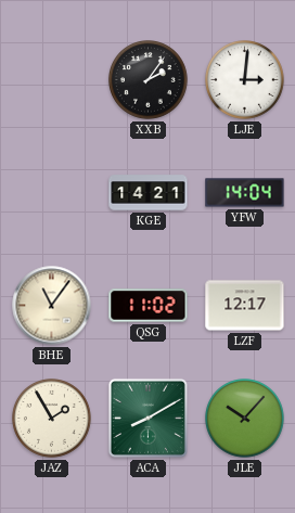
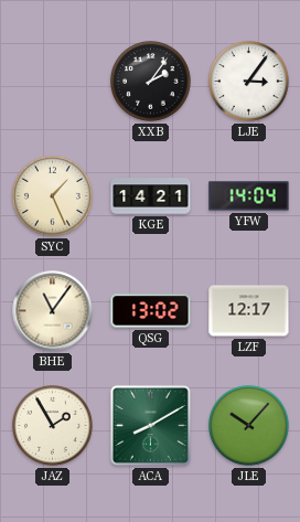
LJE: 3:01 -> 3:06
SYC: none -> 1:26
QSG: 11:02 -> 13:02
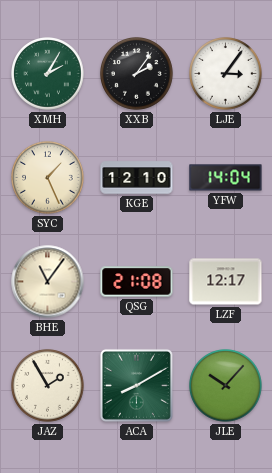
XMH: none -> 2:05
KGE: 14:21 -> 12:10
QSG: 13:02 -> 21:08
